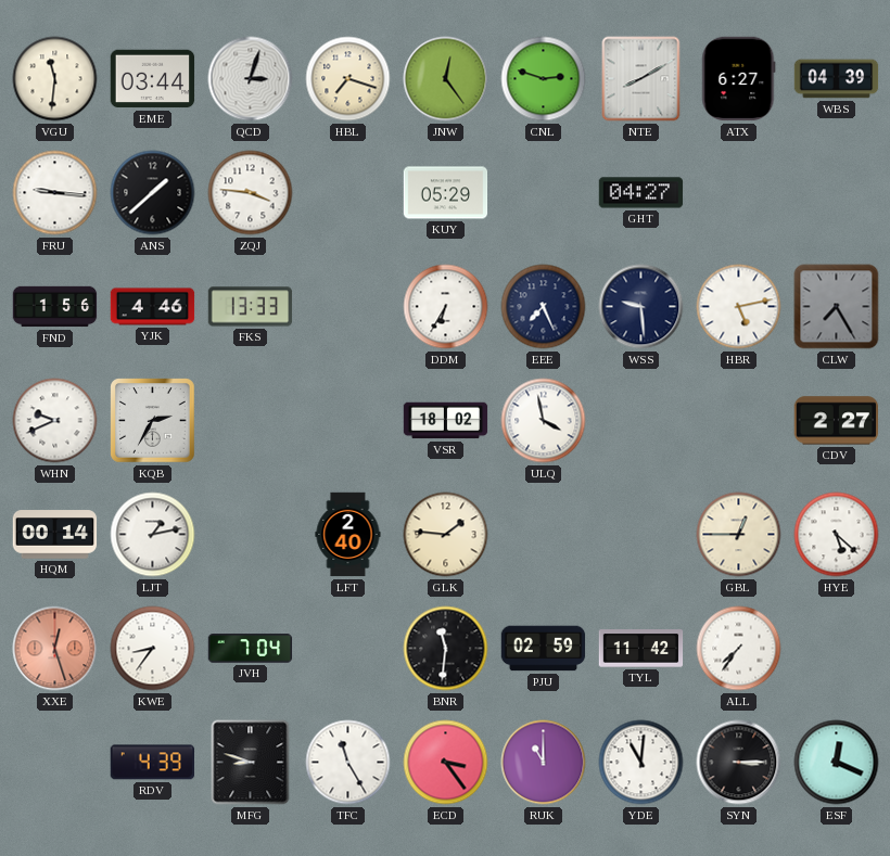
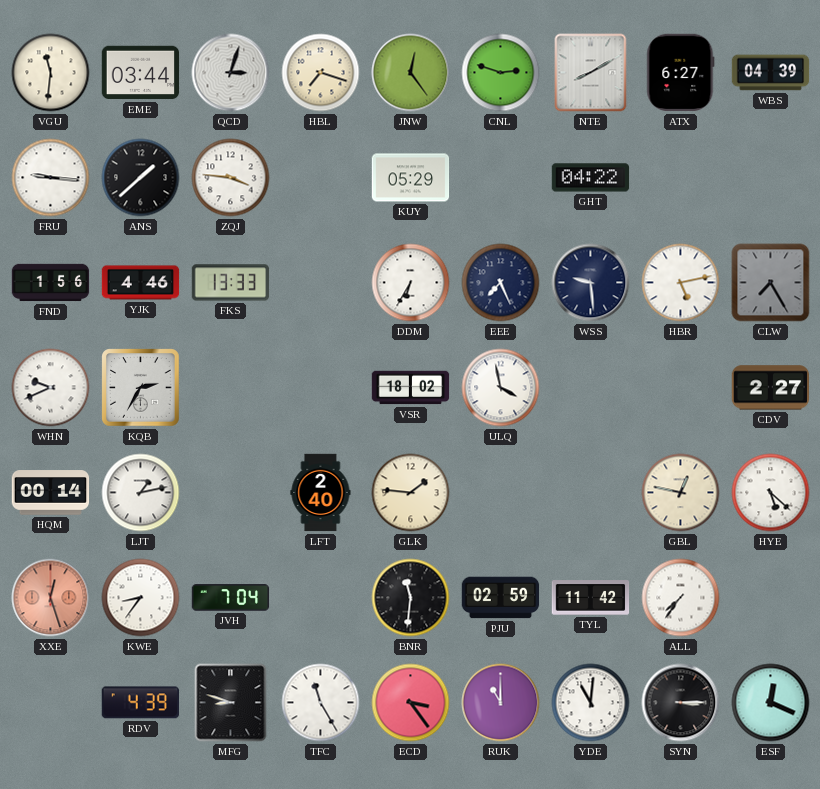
GHT: 04:27 -> 04:22
GBL: 12:45 -> 12:47
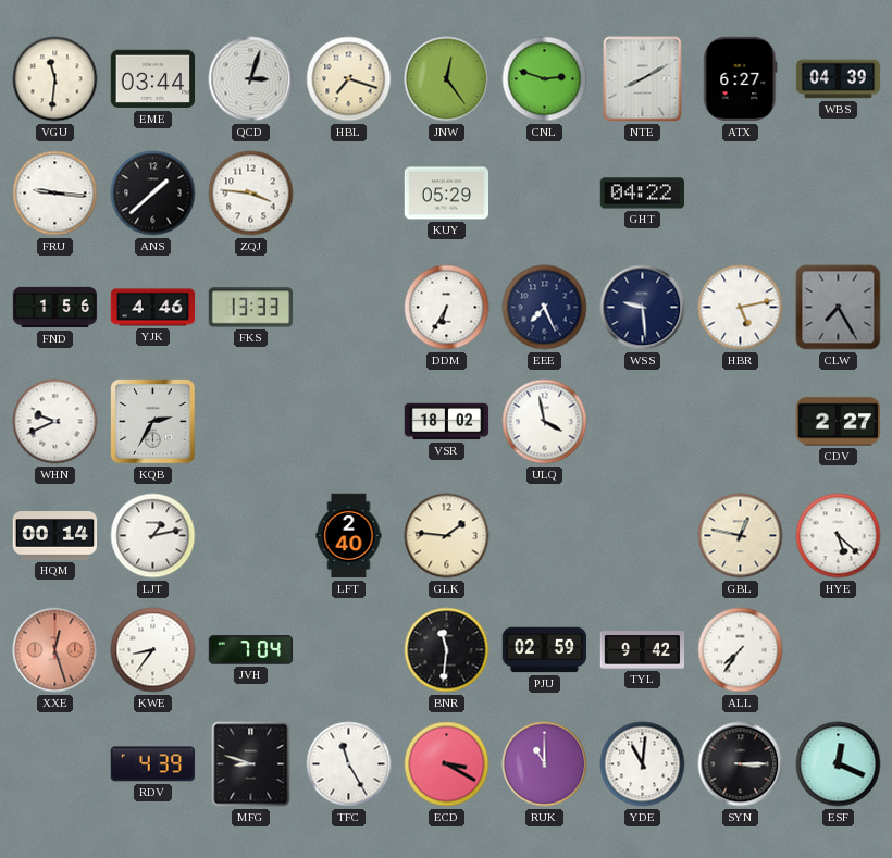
TYL: 11:42 -> 9:42
ECD: 3:24 -> 3:20
